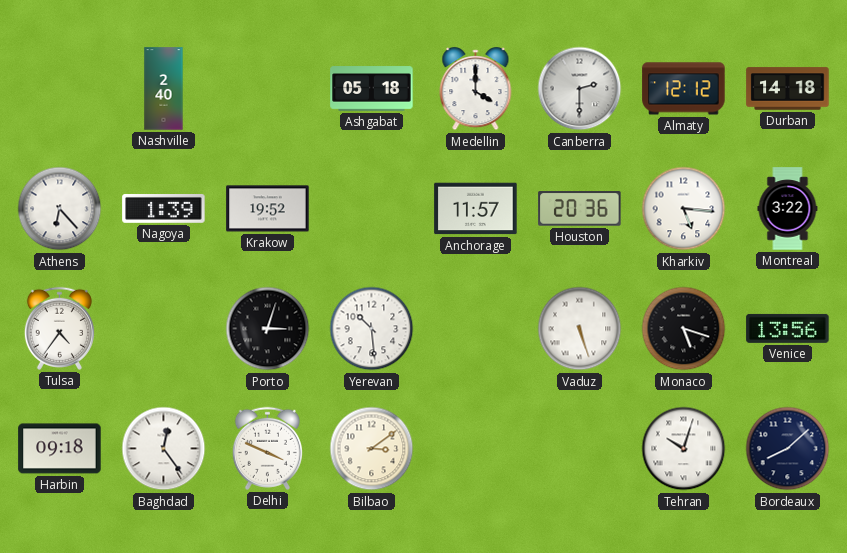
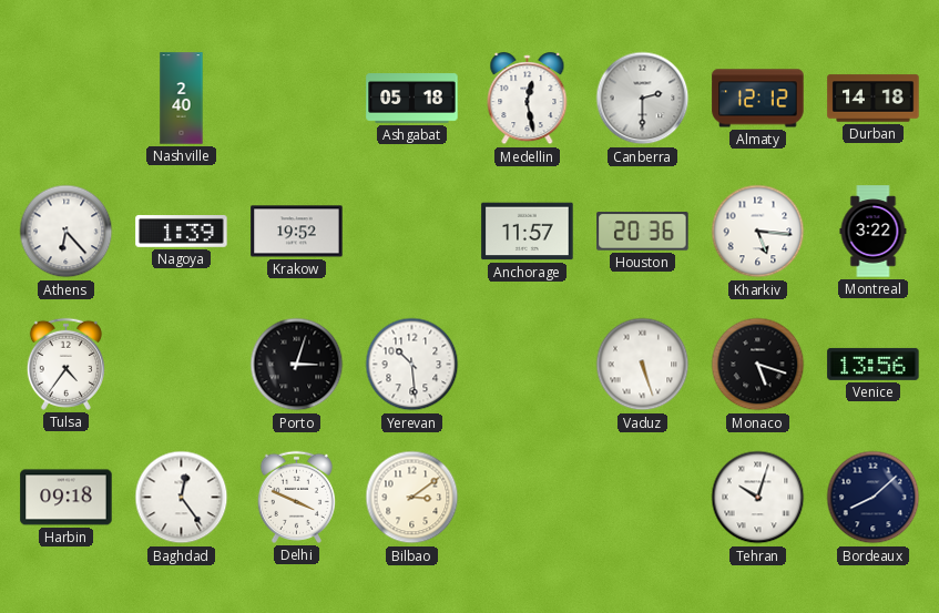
Medellin: 4:00 -> 12:28
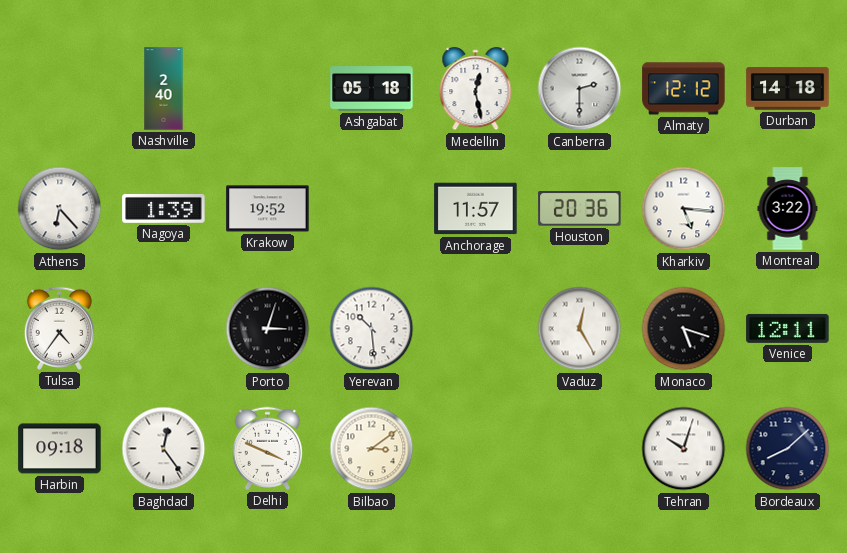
Vaduz: 5:27 -> 12:25
Venice: 13:56 -> 12:11
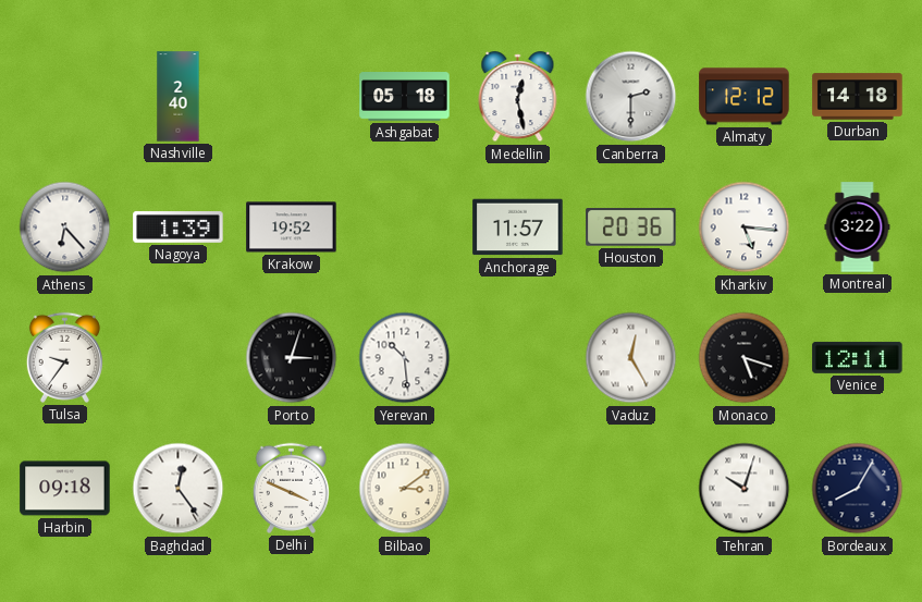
Tulsa: 4:36 -> 9:36
Bordeaux: 8:08 -> 8:05
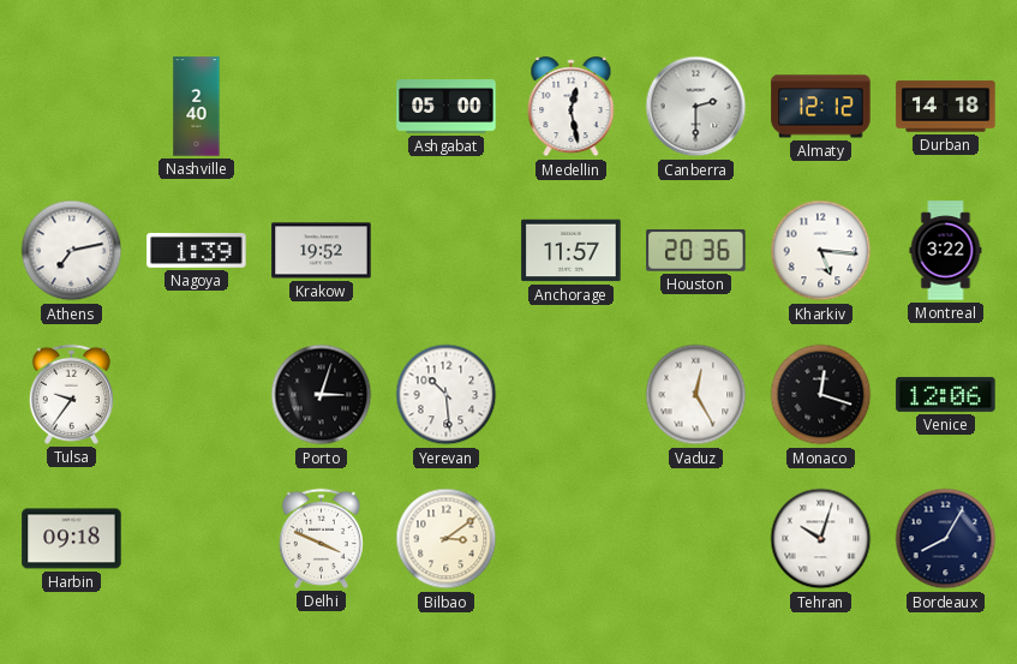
Ashgabat: 05:18 -> 05:00
Athens: 6:23 -> 7:13
Monaco: 5:18 -> 12:18
Venice: 12:11 -> 12:06
Baghdad: 12:24 -> none
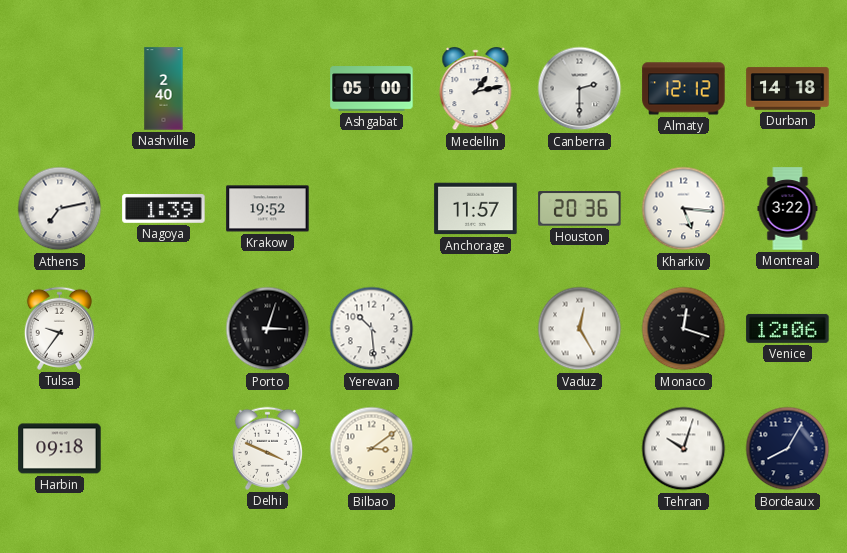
Medellin: 12:28 -> 1:13
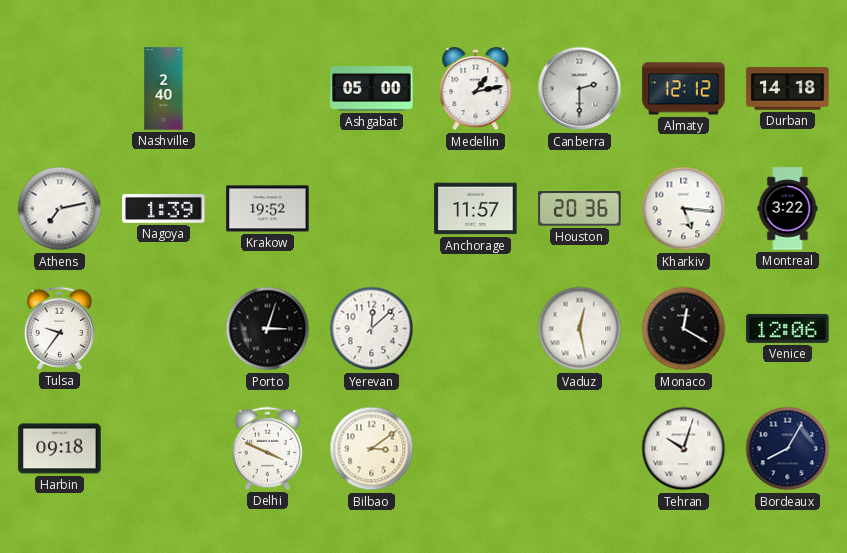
Yerevan: 10:29 -> 12:08
Vaduz: 12:25 -> 12:28
Monaco: 12:18 -> 12:20
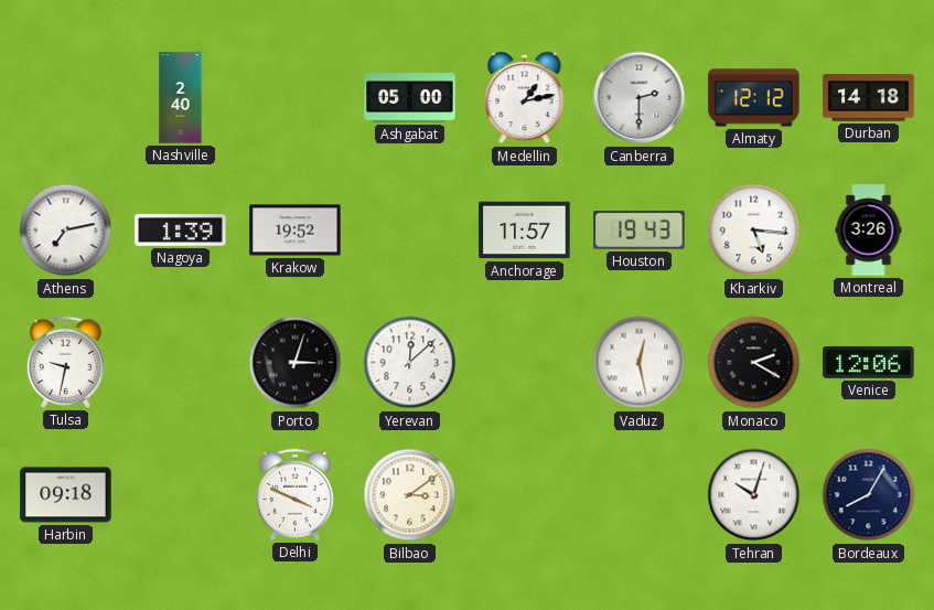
Houston: 20:36 -> 19:43
Montreal: 3:22 -> 3:26
Tulsa: 9:36 -> 9:32
Monaco: 12:20 -> 2:20
